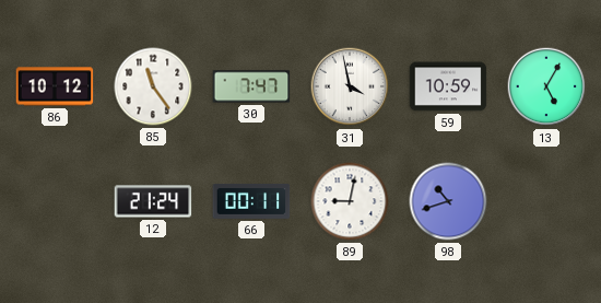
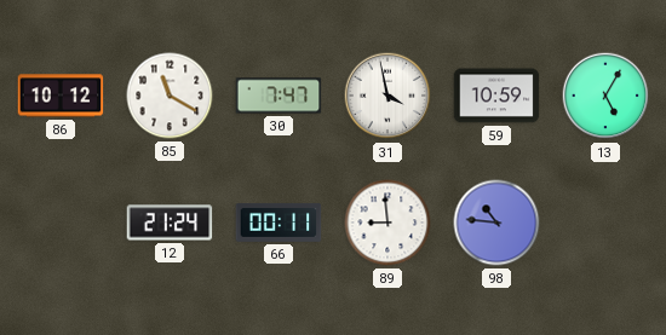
85: 11:24 -> 11:20
89: 9:02 -> 8:59
98: 10:42 -> 10:46
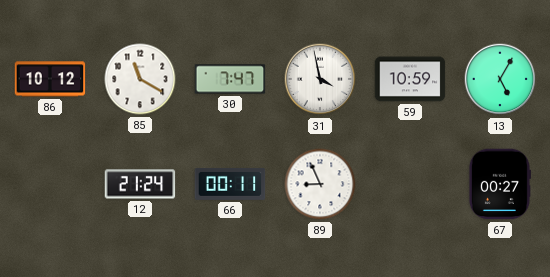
89: 8:59 -> 8:56
98: 10:46 -> none
67: none -> 00:27
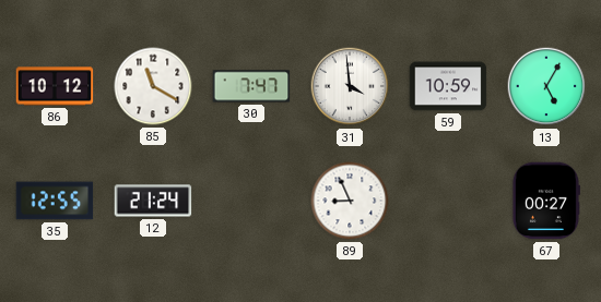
31: 3:58 -> 3:59
35: none -> 12:55
66: 00:11 -> none
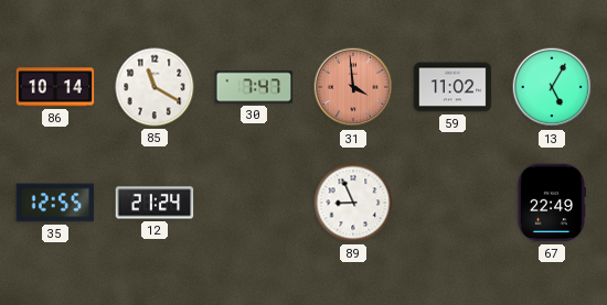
86: 10:12 -> 10:14
31 dial: white -> salmon
59: 10:59 -> 11:02
67: 00:27 -> 22:49
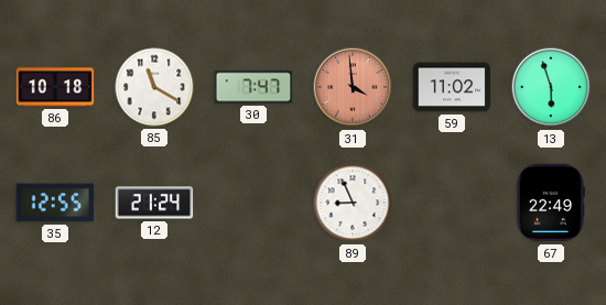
86: 10:14 -> 10:18
13: 5:05 -> 5:57
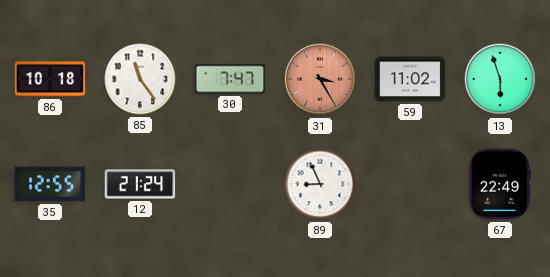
85: 11:20 -> 11:24
31: 3:59 -> 3:25
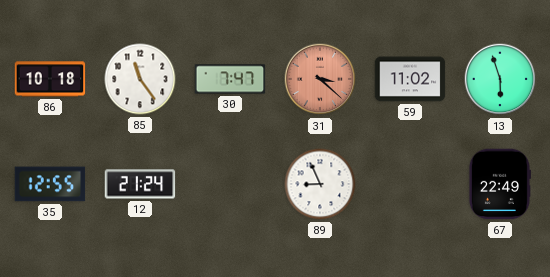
31: 3:25 -> 3:22
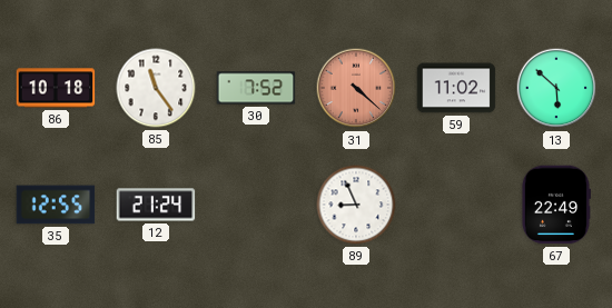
30: 7:47 -> 7:52
31: 3:22 -> 4:22
13: 5:57 -> 5:52
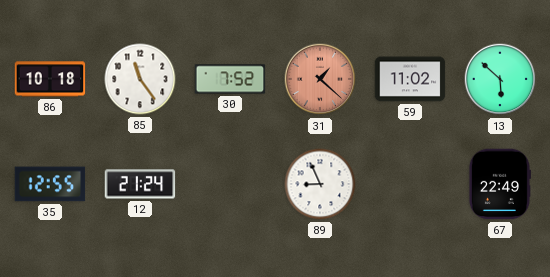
31: 4:22 -> 1:22
